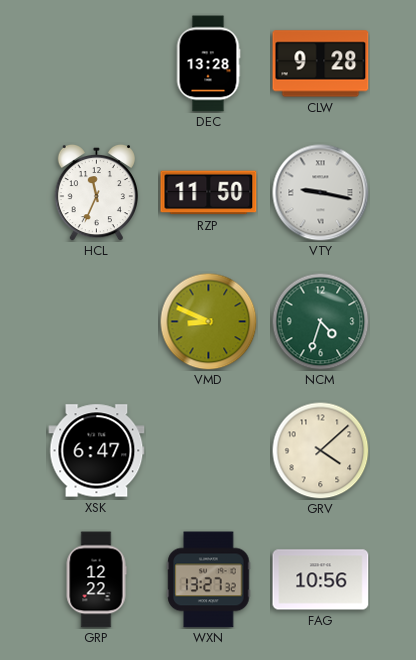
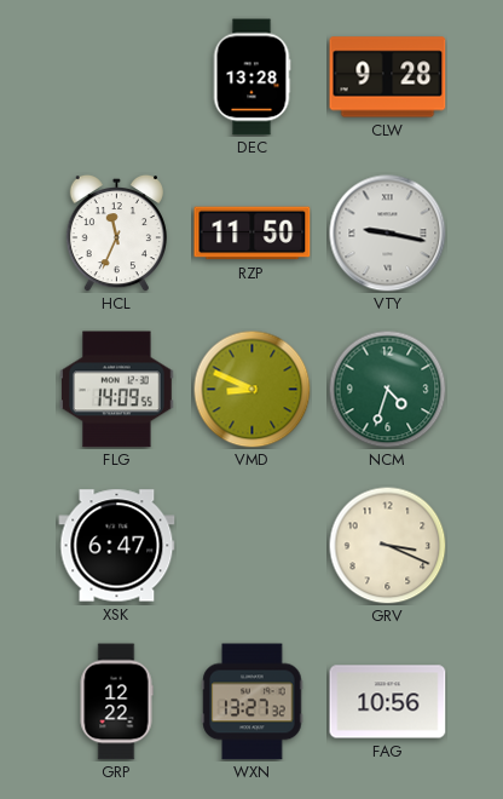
FLG: none -> 14:09
GRV: 4:08 -> 3:19
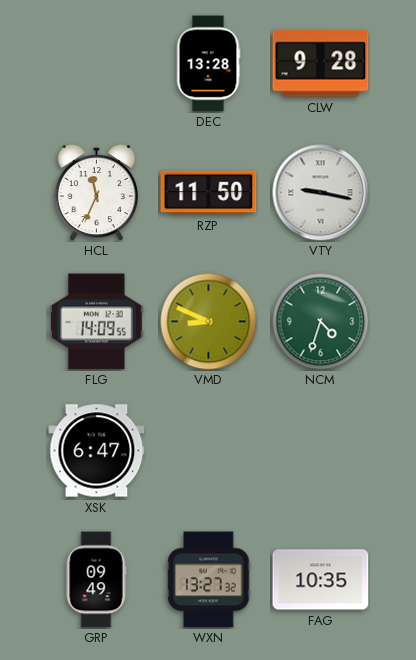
GRV: 3:19 -> none
GRP: 12:22 -> 09:49
FAG: 10:56 -> 10:35
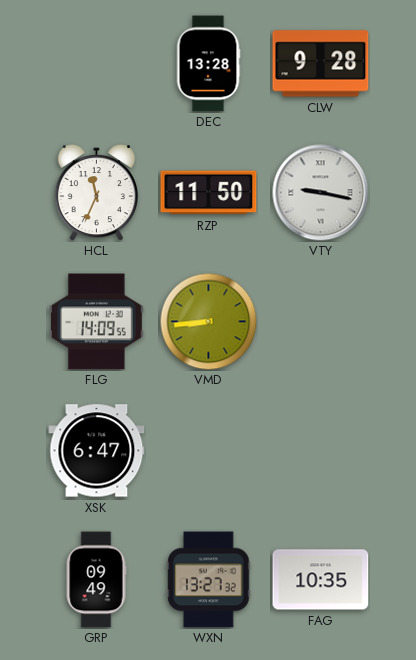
VMD: 8:49 -> 8:44
NCM: 4:33 -> none
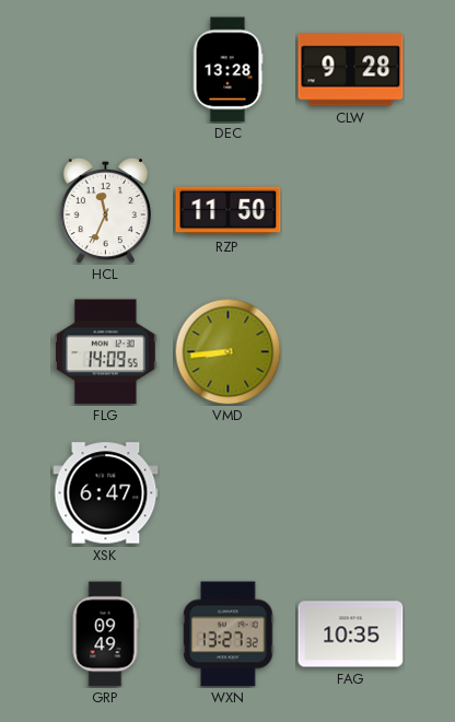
VTY: 9:17 -> none
